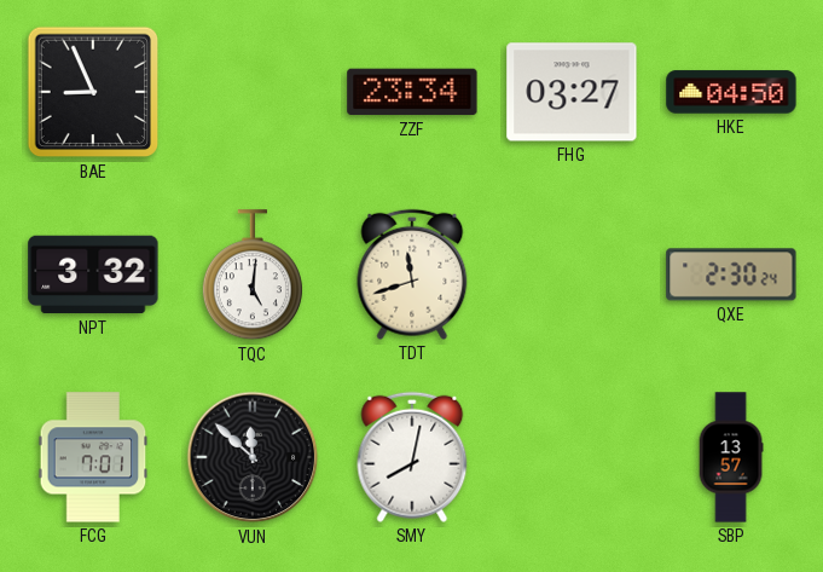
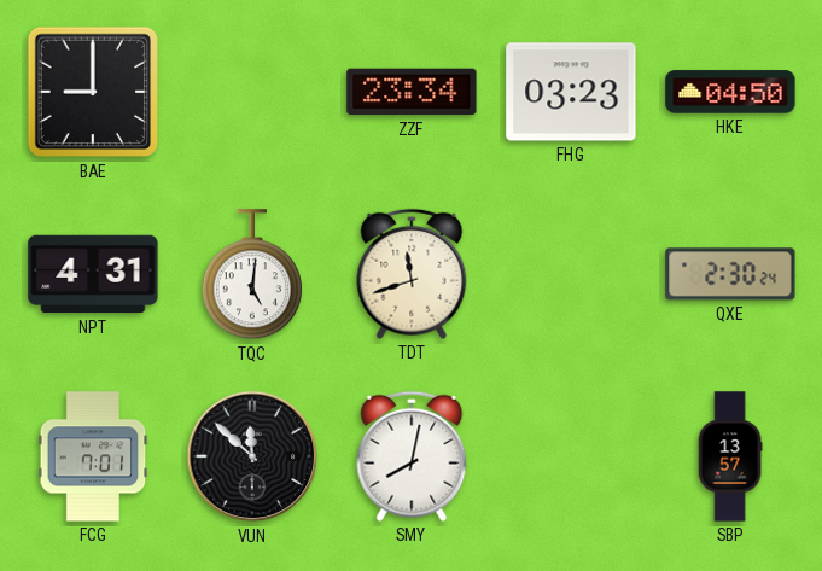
BAE: 8:56 -> 9:00
FHG: 03:27 -> 03:23
NPT: 3:32 -> 4:31
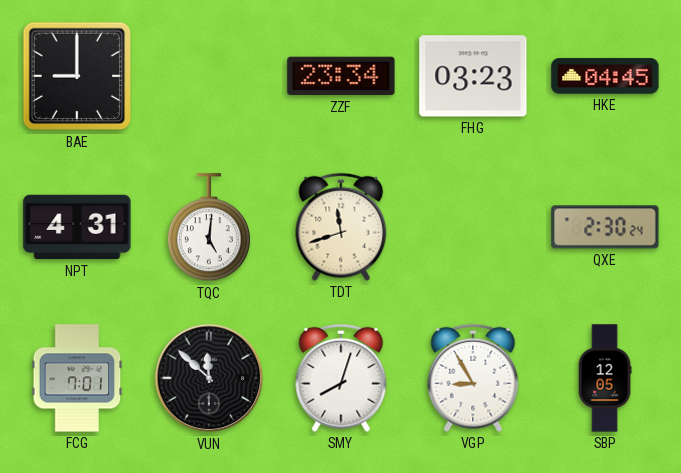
HKE: 04:50 -> 04:45
SMY: 8:02 -> 8:03
VGP: none -> 8:55
SBP: 13:57 -> 12:05
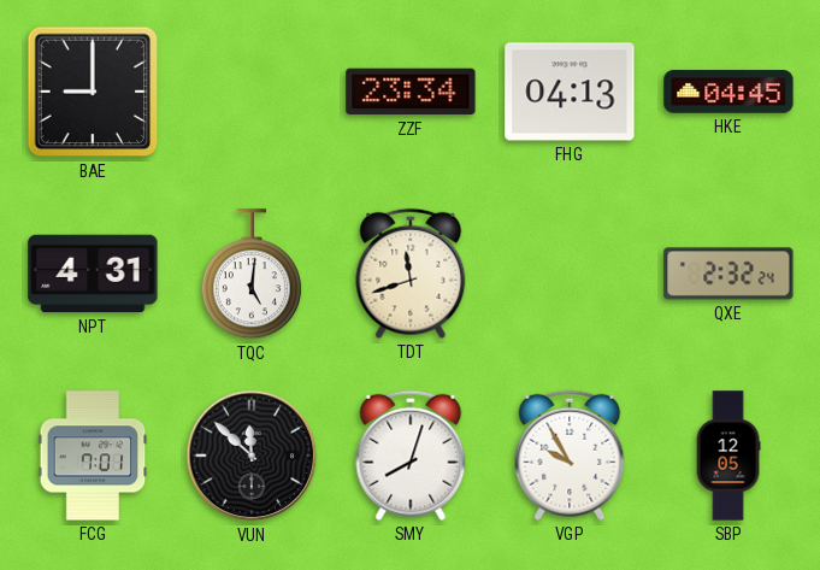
FHG: 03:23 -> 04:13
QXE: 2:30 -> 2:32
VGP: 8:55 -> 9:55
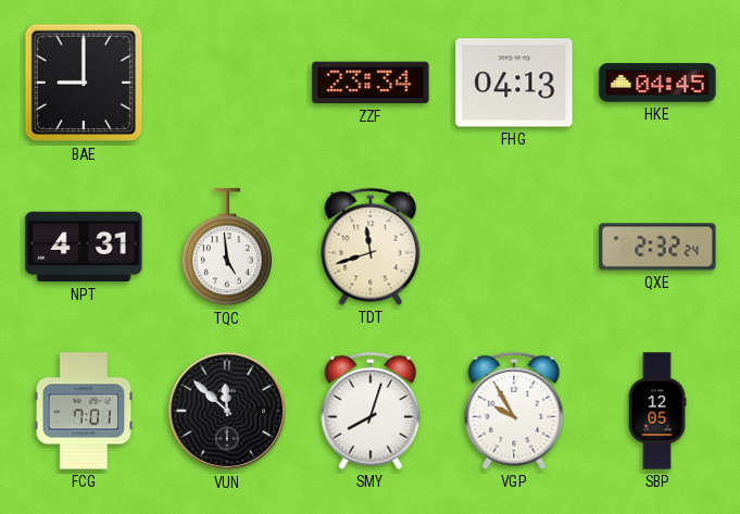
TQC: 5:01 -> 4:59
